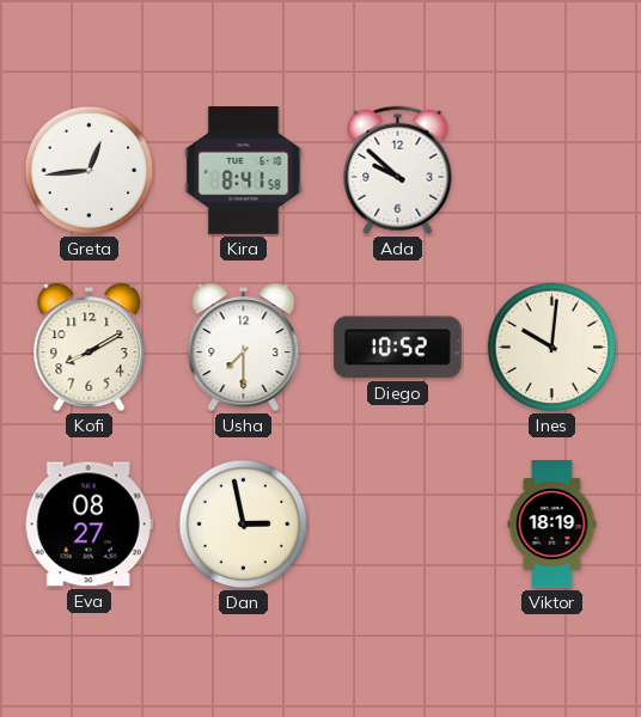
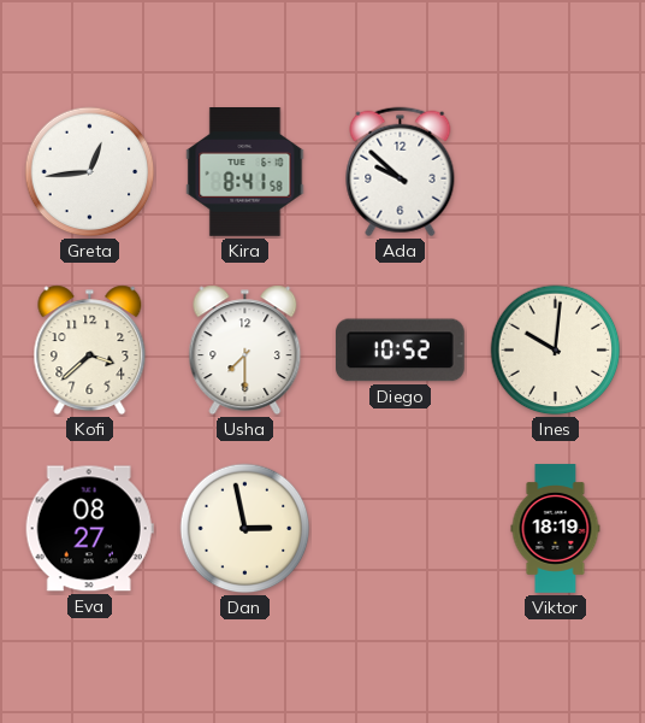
Kofi: 8:10 -> 3:38
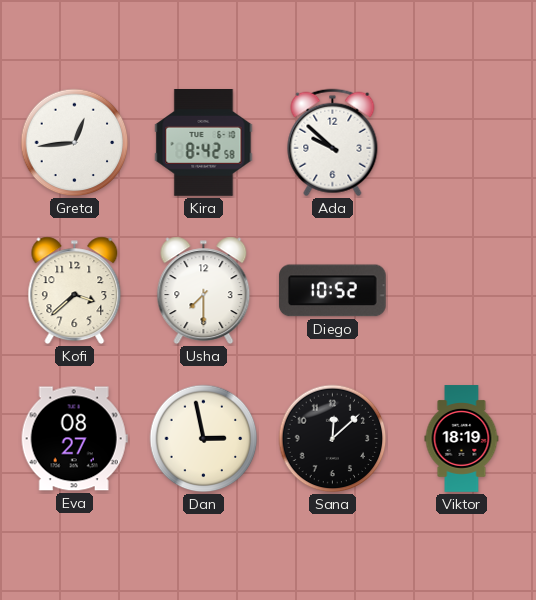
Kira: 8:41 -> 8:42
Ines: 10:01 -> none
Sana: none -> 12:08
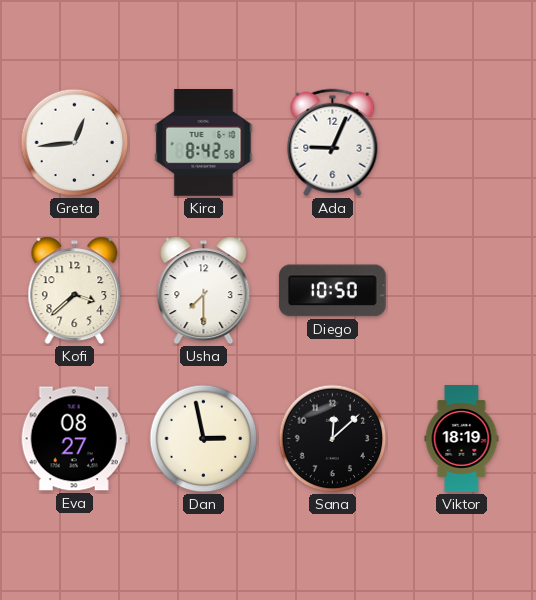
Ada: 9:52 -> 9:04
Diego: 10:52 -> 10:50
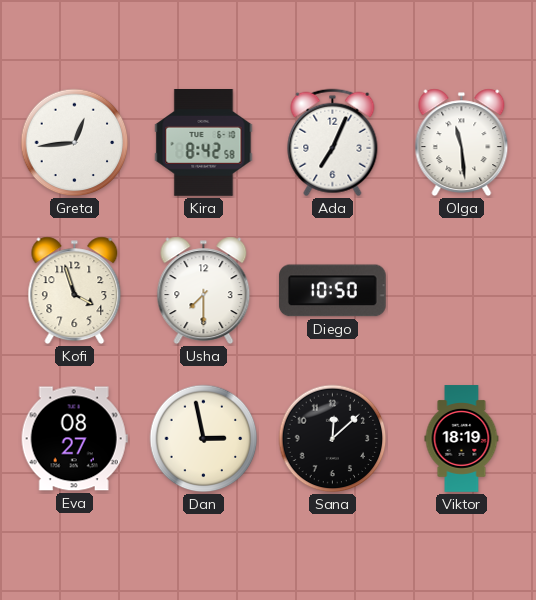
Ada: 9:04 -> 7:04
Olga: none -> 11:29
Kofi: 3:38 -> 3:57
